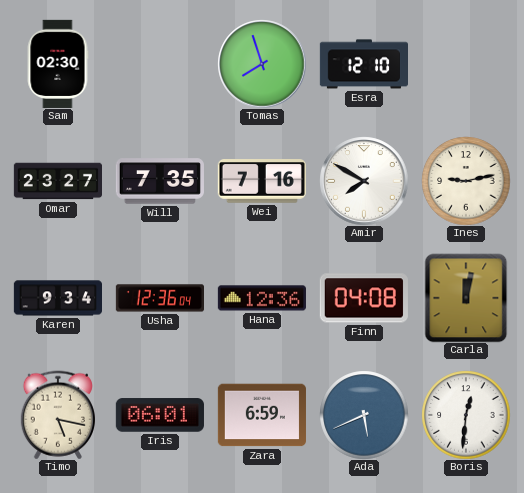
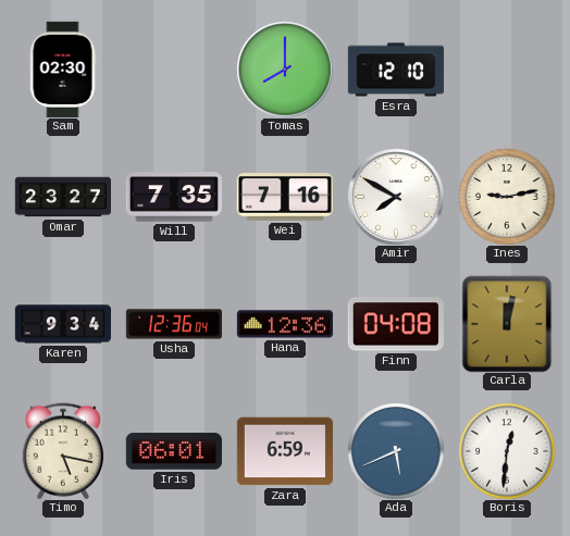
Tomas: 7:57 -> 8:00
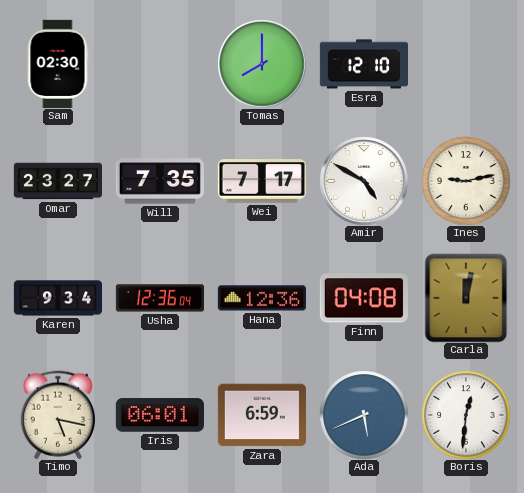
Wei: 7:16 -> 7:17
Amir: 7:50 -> 4:50
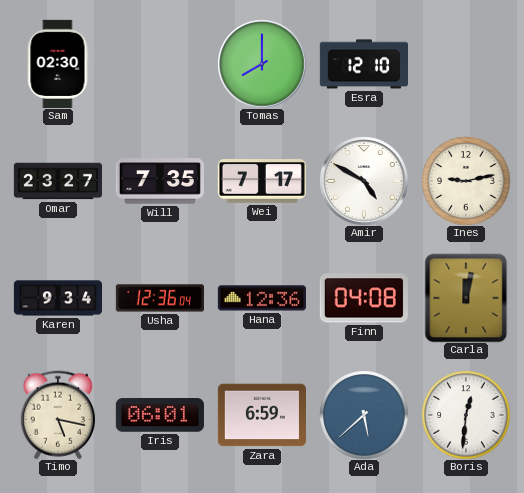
Ada: 5:41 -> 5:38
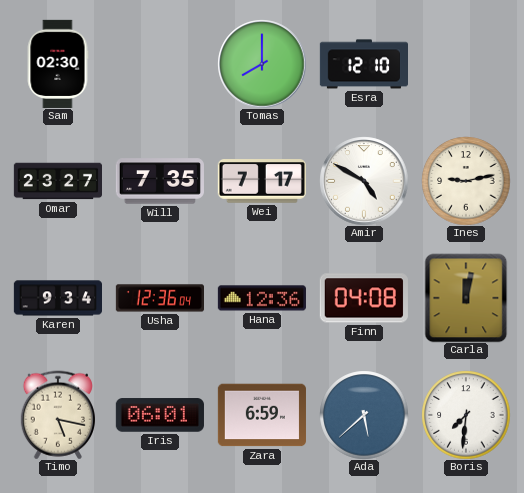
Boris: 12:31 -> 7:31
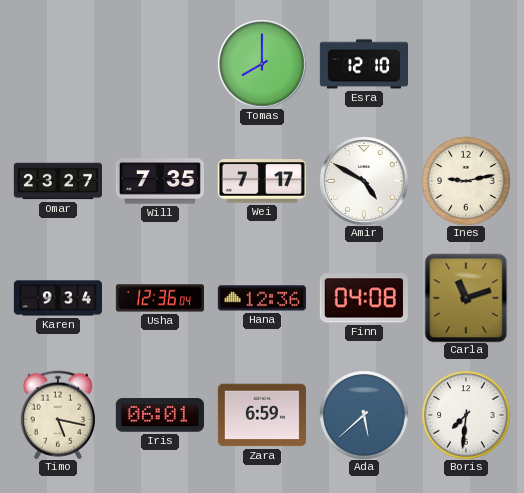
Sam: 02:30 -> none
Carla: 12:02 -> 11:12
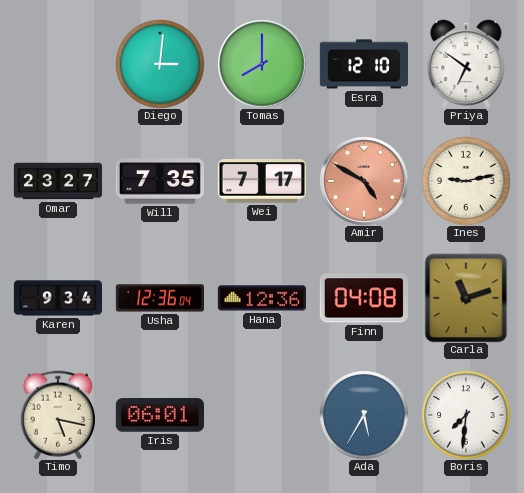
Diego: none -> 3:01
Priya: none -> 6:51
Amir dial: white -> salmon
Zara: 6:59 -> none
Ada: 5:38 -> 5:35
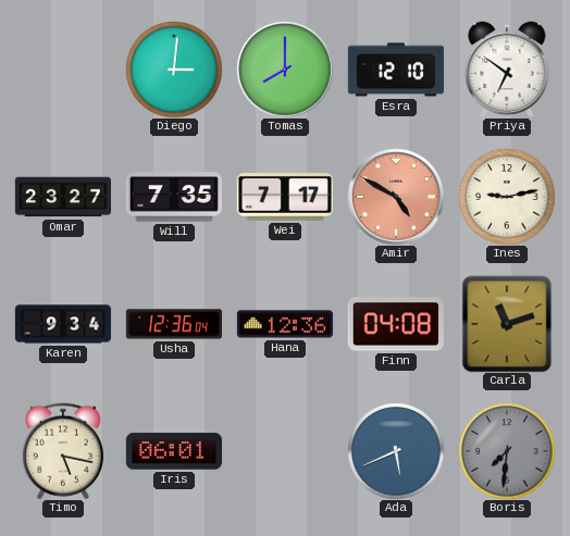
Ada: 5:35 -> 5:41
Boris dial: white -> grey
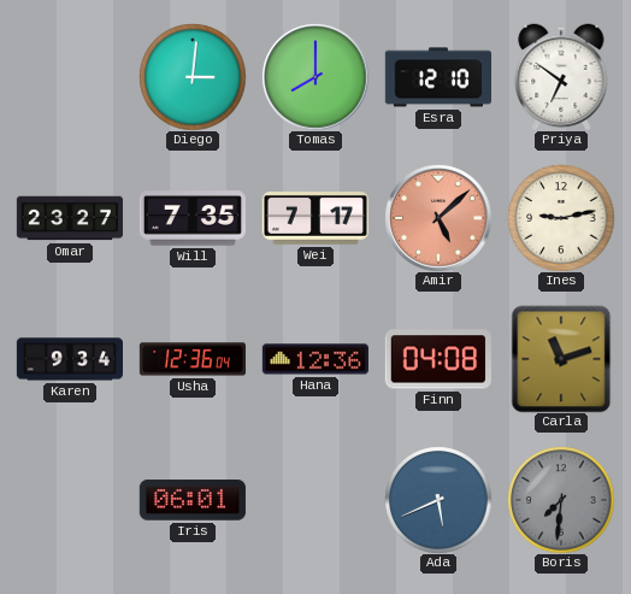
Amir: 4:50 -> 5:08
Timo: 5:17 -> none
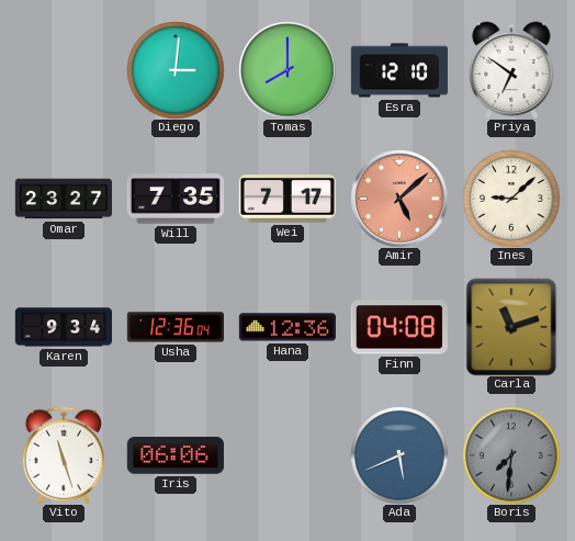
Ines: 9:13 -> 9:08
Vito: none -> 11:27
Iris: 06:01 -> 06:06
